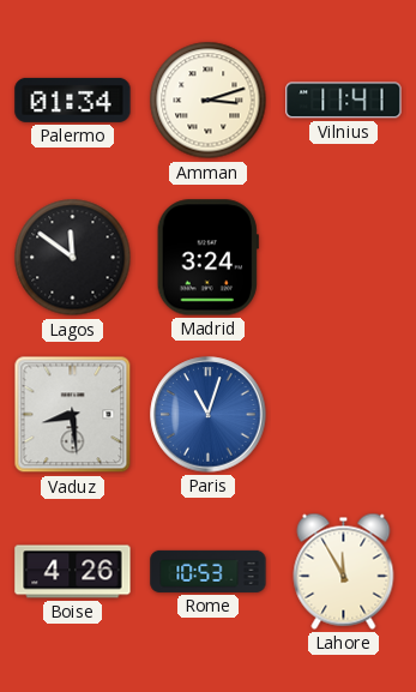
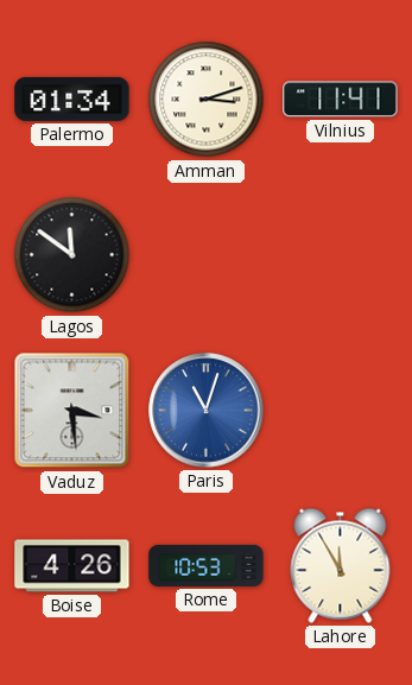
Madrid: 3:24 -> none
Vaduz: 8:29 -> 3:29
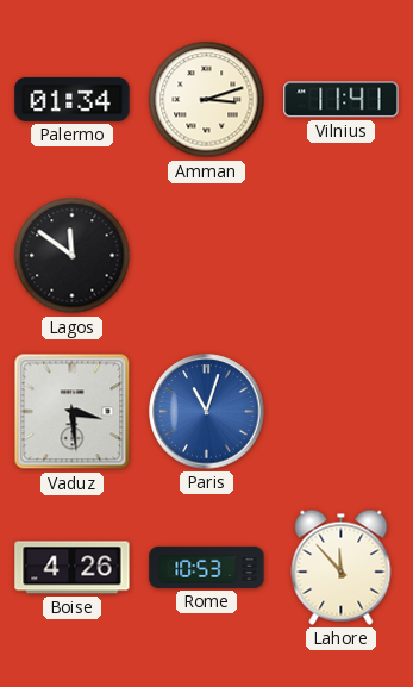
Lahore: 11:55 -> 11:53
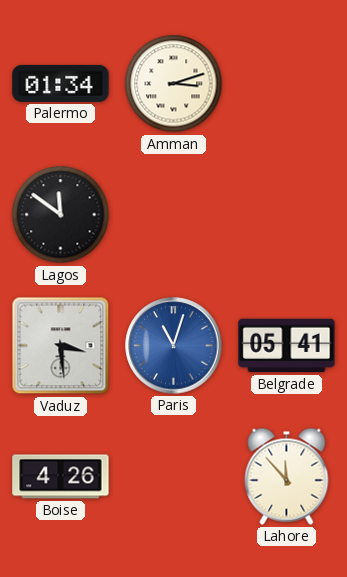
Vilnius: 11:41 -> none
Belgrade: none -> 05:41
Rome: 10:53 -> none
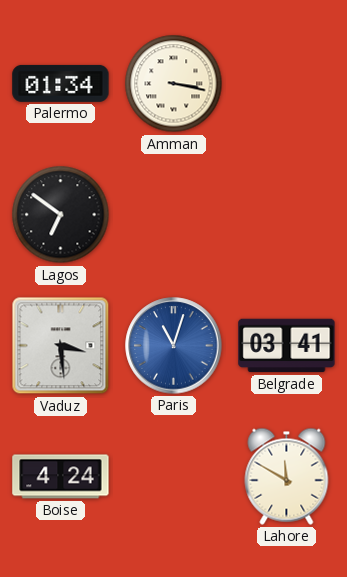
Amman: 3:12 -> 3:17
Lagos: 11:51 -> 6:51
Belgrade: 05:41 -> 03:41
Boise: 4:26 -> 4:24
Lahore: 11:53 -> 11:50
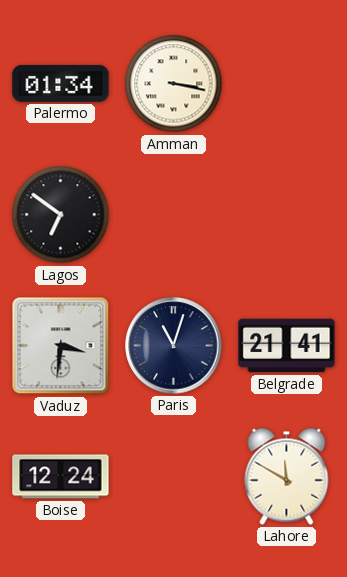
Vaduz: 3:29 -> 3:31
Paris dial: blue -> navy
Belgrade: 03:41 -> 21:41
Boise: 4:24 -> 12:24
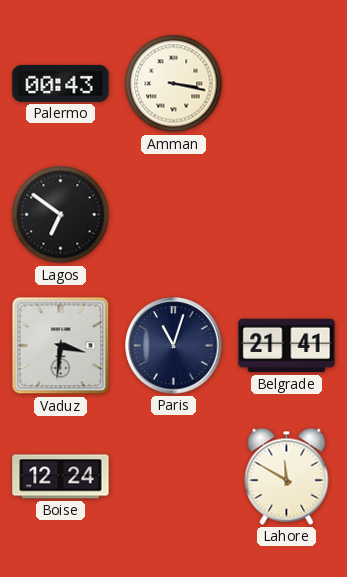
Palermo: 01:34 -> 00:43
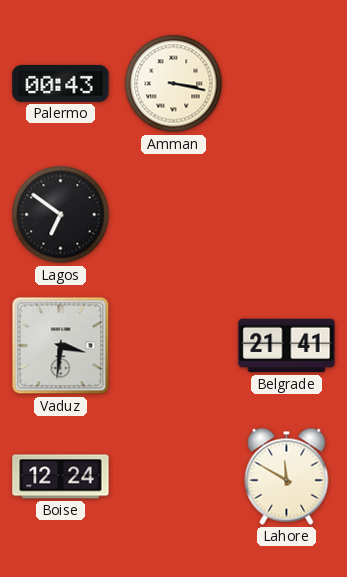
Paris: 11:03 -> none
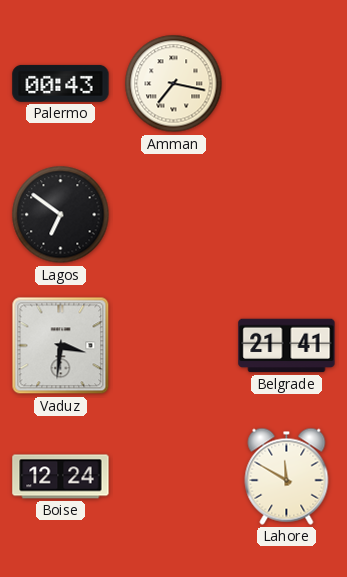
Amman: 3:17 -> 7:17
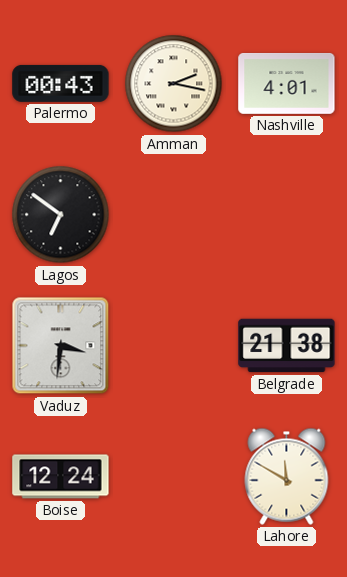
Amman: 7:17 -> 2:17
Nashville: none -> 4:01
Belgrade: 21:41 -> 21:38
